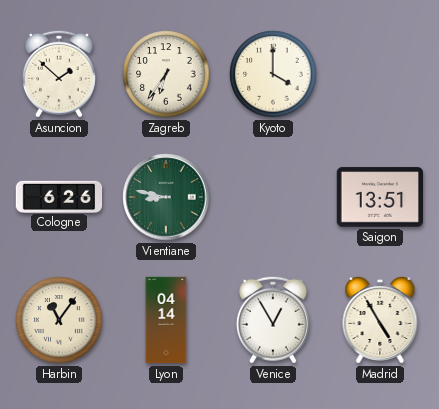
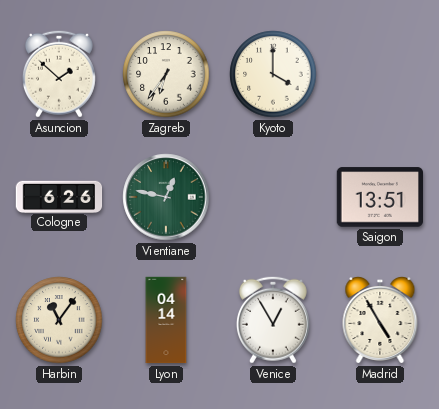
Vientiane: 8:47 -> 12:47
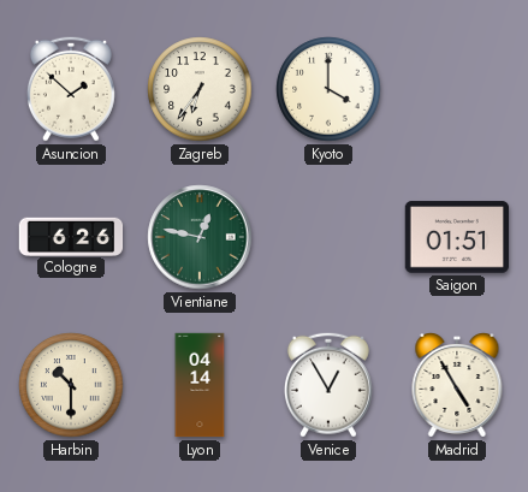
Saigon: 13:51 -> 01:51
Harbin: 11:06 -> 10:30
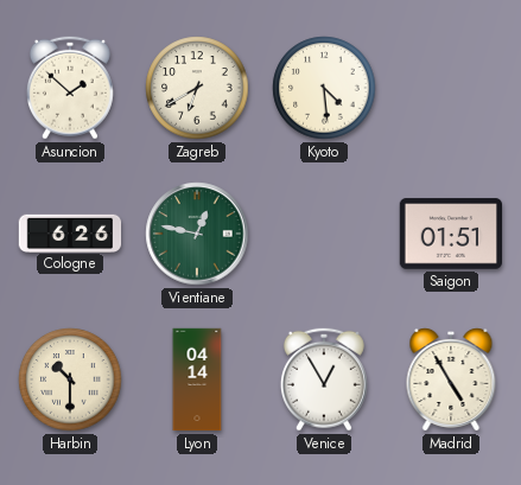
Zagreb: 6:36 -> 6:40
Kyoto: 4:00 -> 4:29
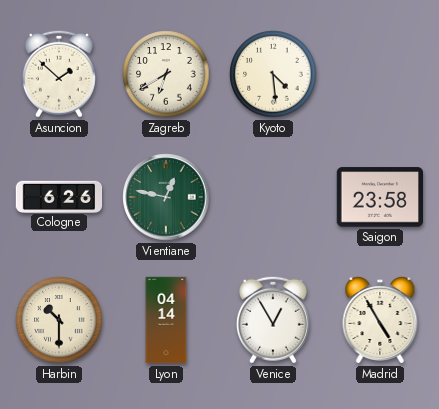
Saigon: 01:51 -> 23:58
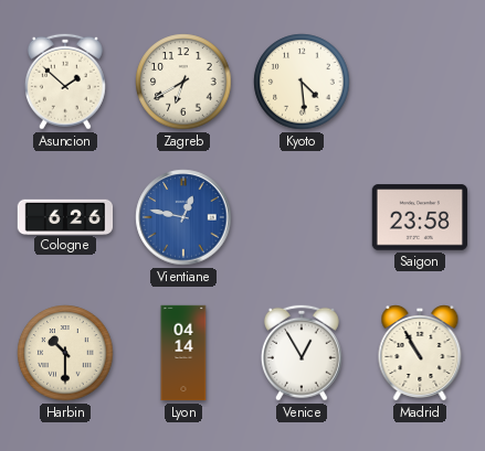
Vientiane dial: green -> blue
Madrid: 4:55 -> 10:55
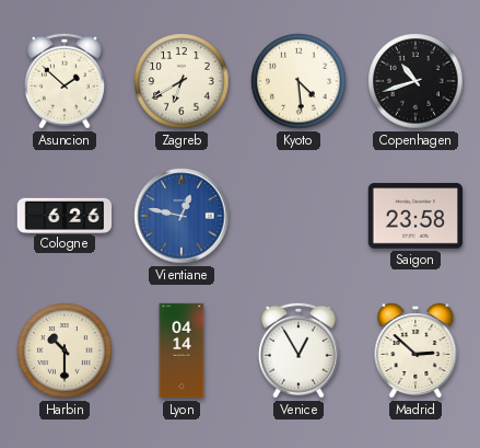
Copenhagen: none -> 10:42
Madrid: 10:55 -> 2:52
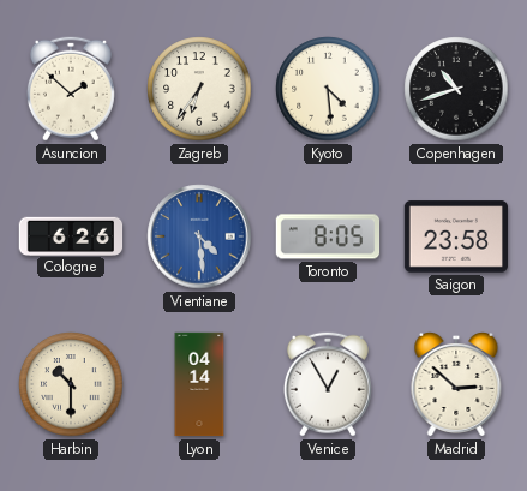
Zagreb: 6:40 -> 6:36
Vientiane: 12:47 -> 4:29
Toronto: none -> 8:05
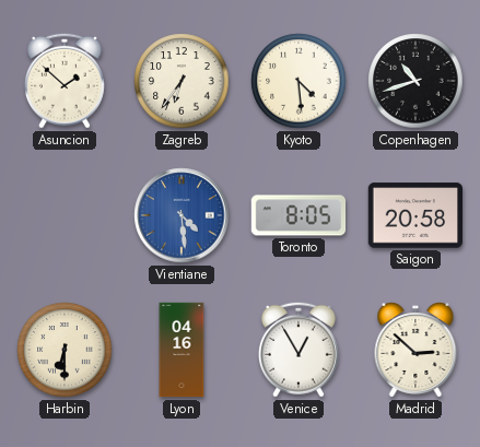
Cologne: 6:26 -> none
Saigon: 23:58 -> 20:58
Harbin: 10:30 -> 6:30
Lyon: 04:14 -> 04:16
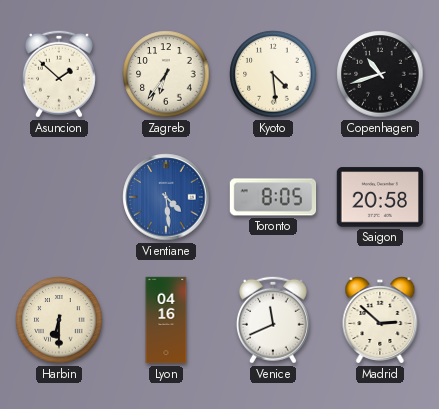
Venice: 12:55 -> 11:41
